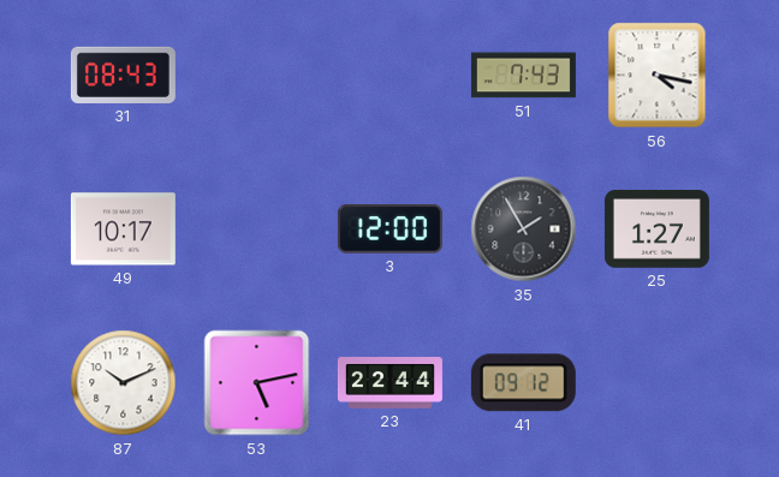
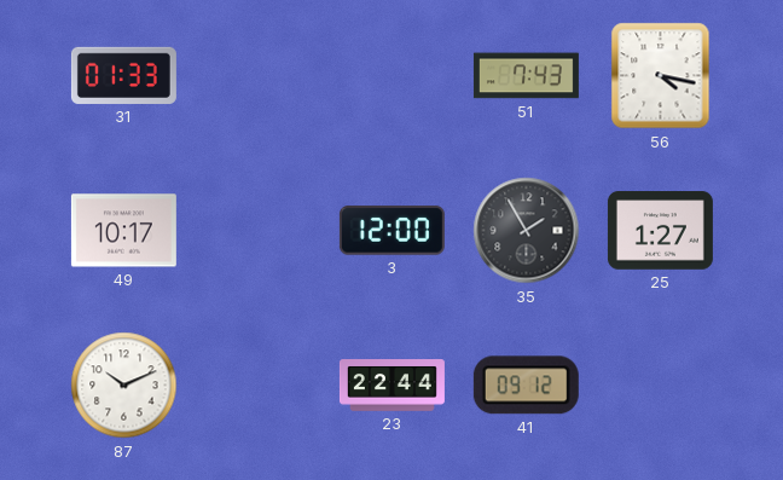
31: 08:43 -> 01:33
53: 5:13 -> none
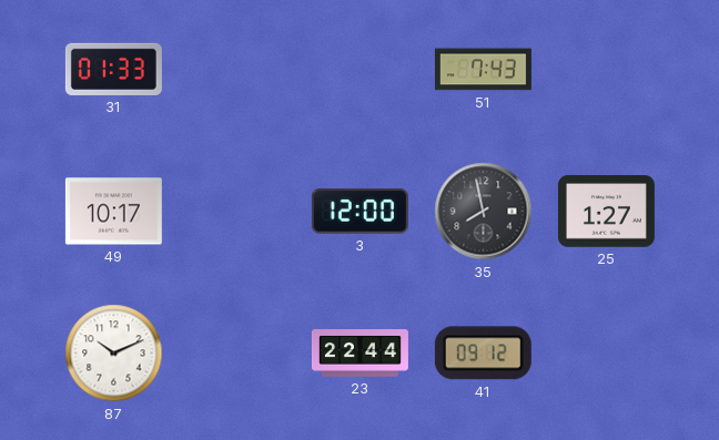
56: 4:17 -> none
35: 1:55 -> 7:58
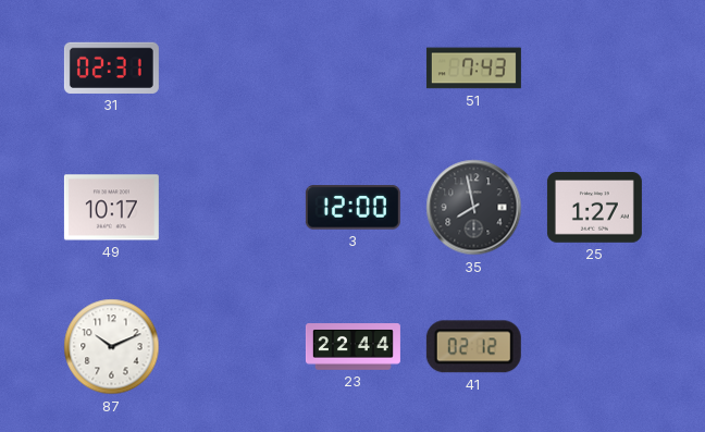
31: 01:33 -> 02:31
41: 09:12 -> 02:12
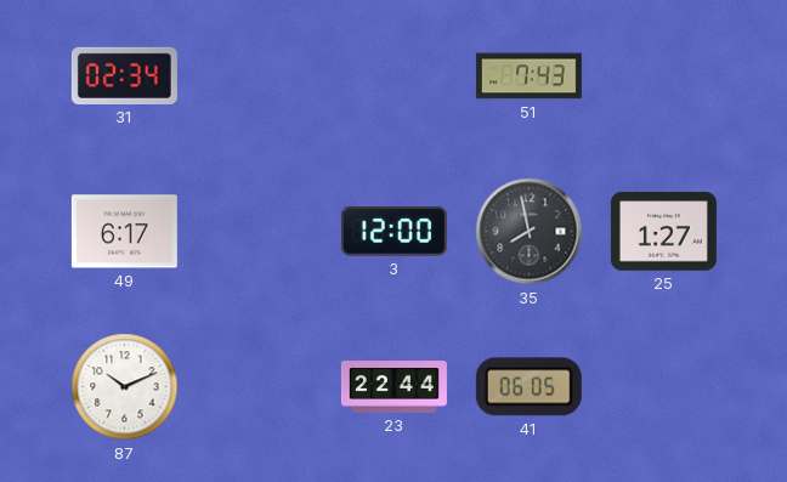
31: 02:31 -> 02:34
49: 10:17 -> 6:17
41: 02:12 -> 06:05
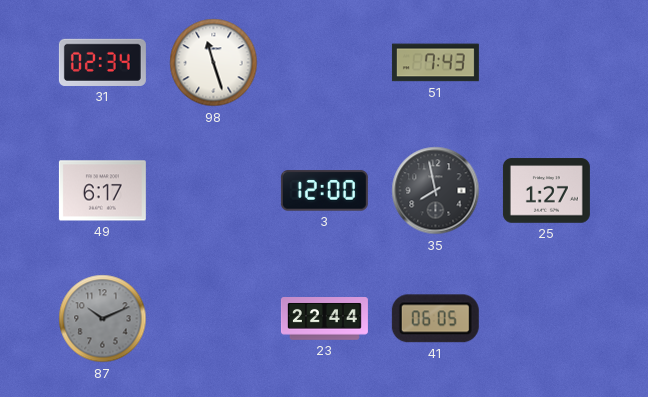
98: none -> 11:27
87 dial: white -> grey
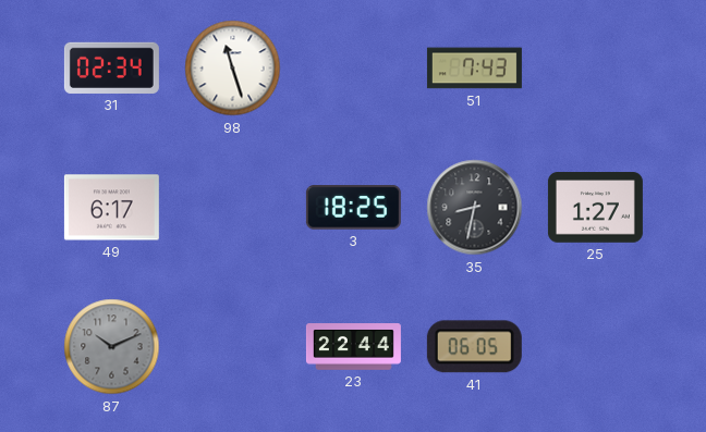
3: 12:00 -> 18:25
35: 7:58 -> 8:32
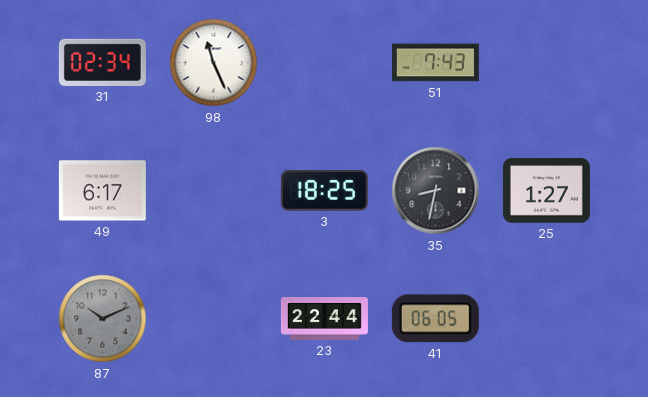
98: 11:27 -> 11:26
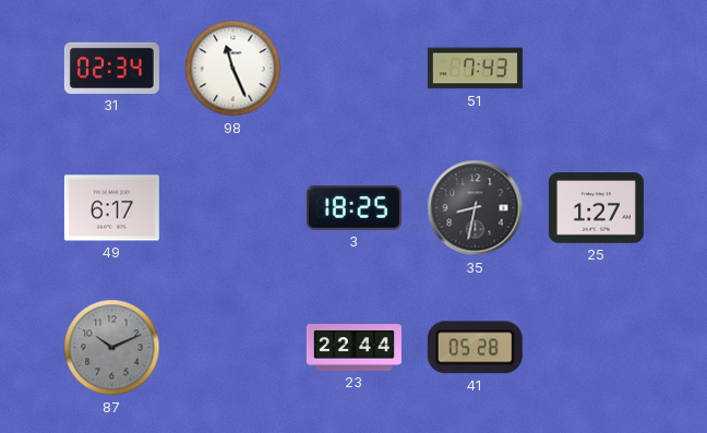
41: 06:05 -> 05:28
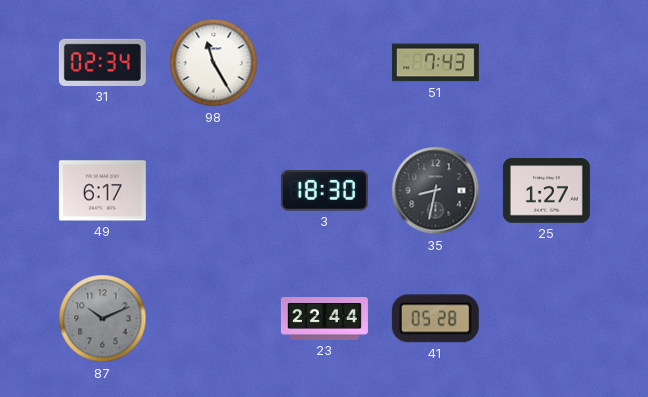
98: 11:26 -> 11:25
3: 18:25 -> 18:30
